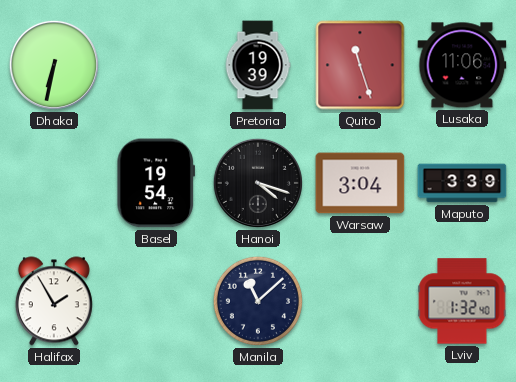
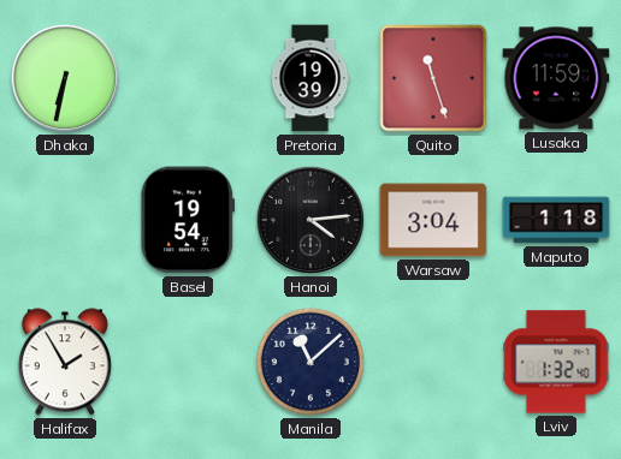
Lusaka: 11:06 -> 11:59
Hanoi: 4:18 -> 4:14
Maputo: 3:39 -> 1:18
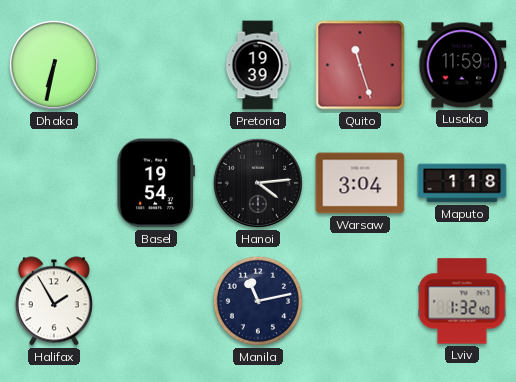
Manila: 11:08 -> 11:13
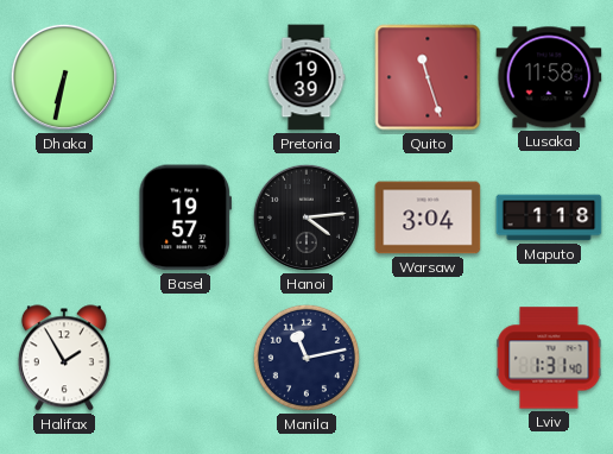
Lusaka: 11:59 -> 11:58
Basel: 19:54 -> 19:57
Lviv: 1:32 -> 1:31
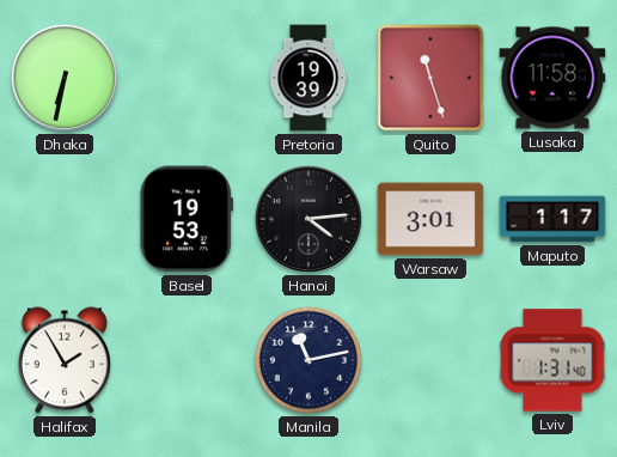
Basel: 19:57 -> 19:53
Warsaw: 3:04 -> 3:01
Maputo: 1:18 -> 1:17
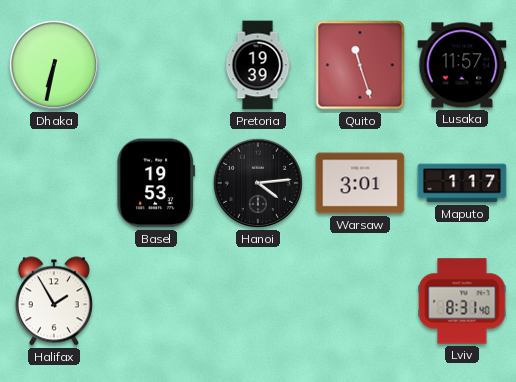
Lusaka: 11:58 -> 11:57
Manila: 11:13 -> none
Lviv: 1:31 -> 8:31
